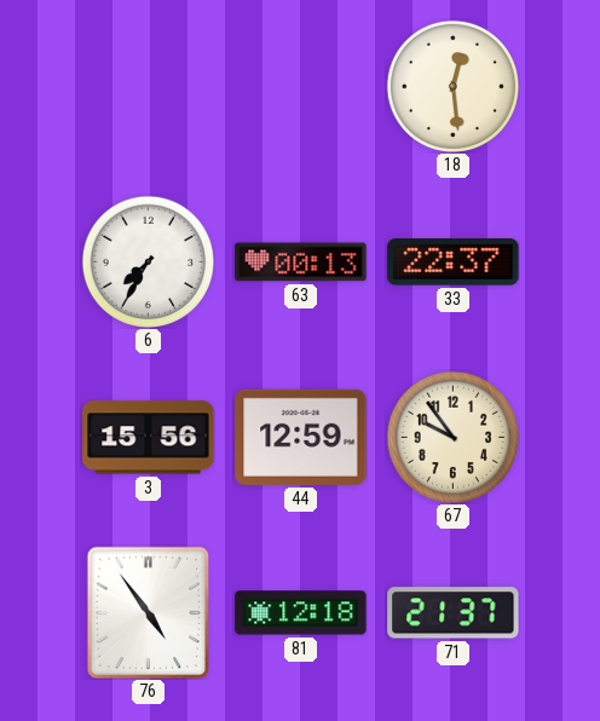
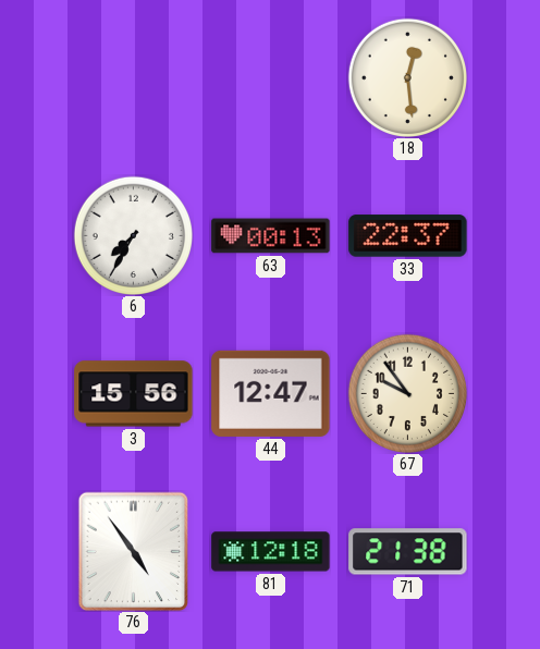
44: 12:59 -> 12:47
71: 21:37 -> 21:38
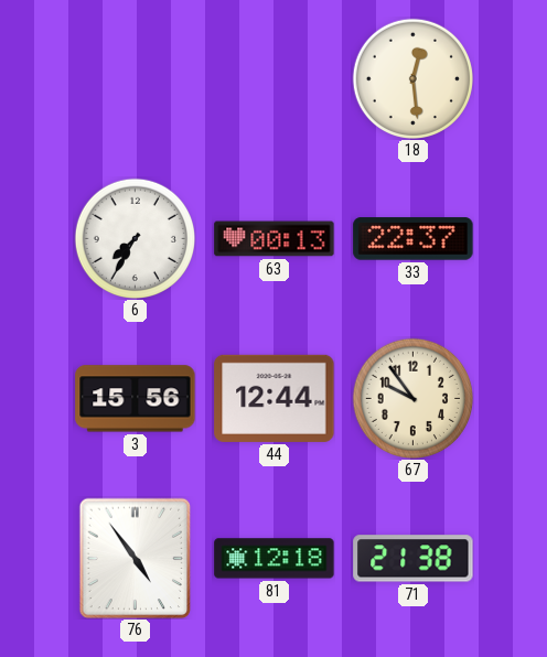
44: 12:47 -> 12:44
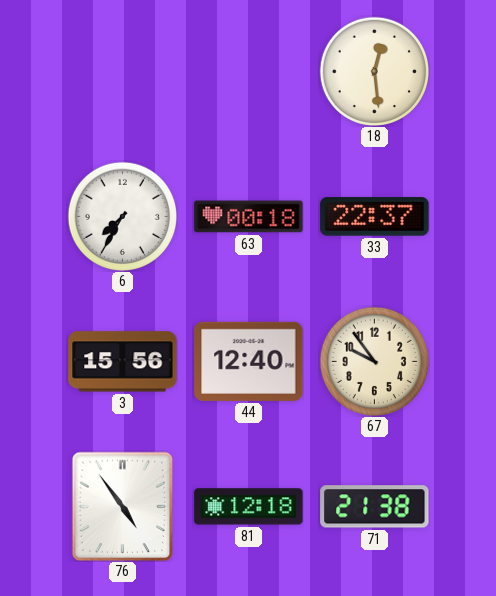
63: 00:13 -> 00:18
44: 12:44 -> 12:40
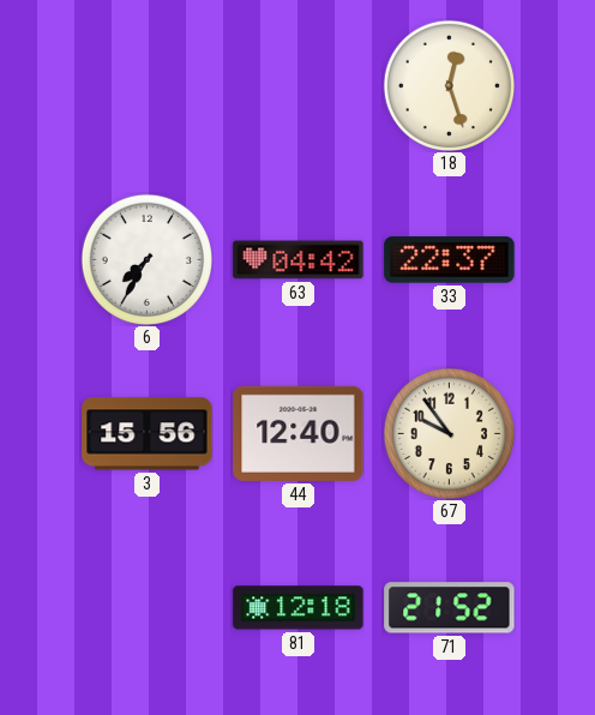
18: 12:29 -> 12:27
63: 00:18 -> 04:42
76: 4:54 -> none
71: 21:38 -> 21:52
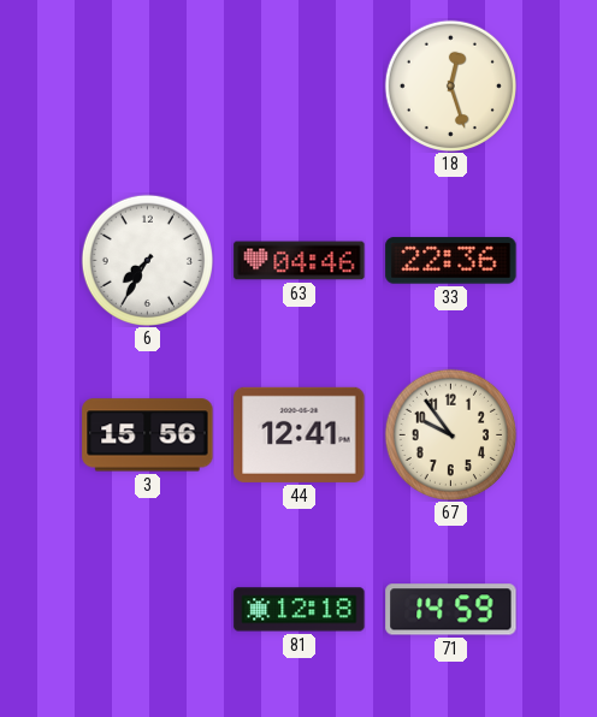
63: 04:42 -> 04:46
33: 22:37 -> 22:36
44: 12:40 -> 12:41
71: 21:52 -> 14:59
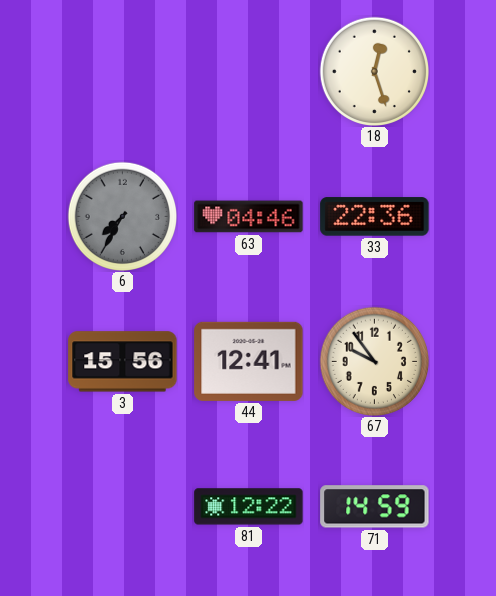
6 dial: white -> grey
81: 12:18 -> 12:22
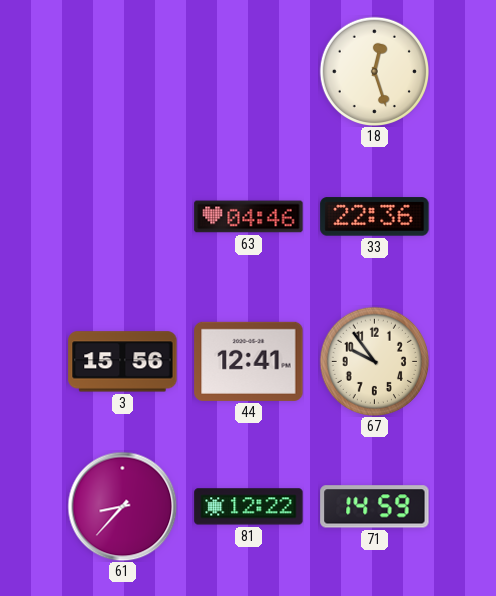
6: 7:35 -> none
61: none -> 8:37
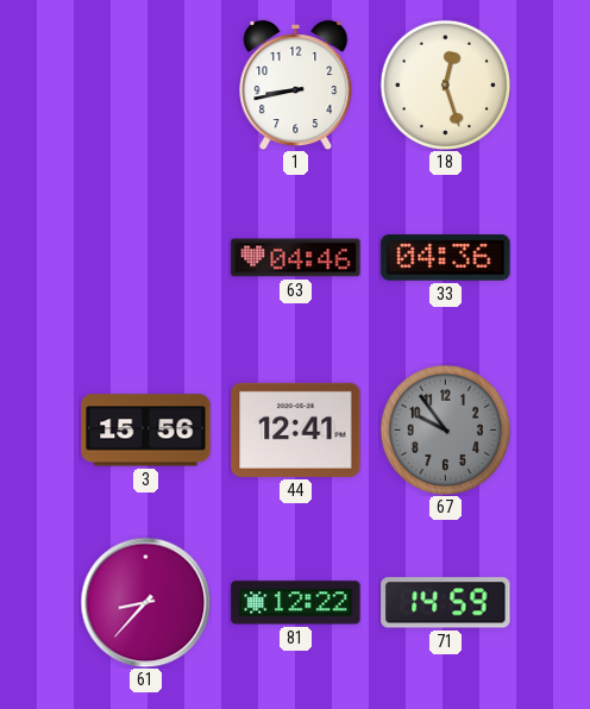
1: none -> 8:43
33: 22:36 -> 04:36
67 dial: cream -> grey
